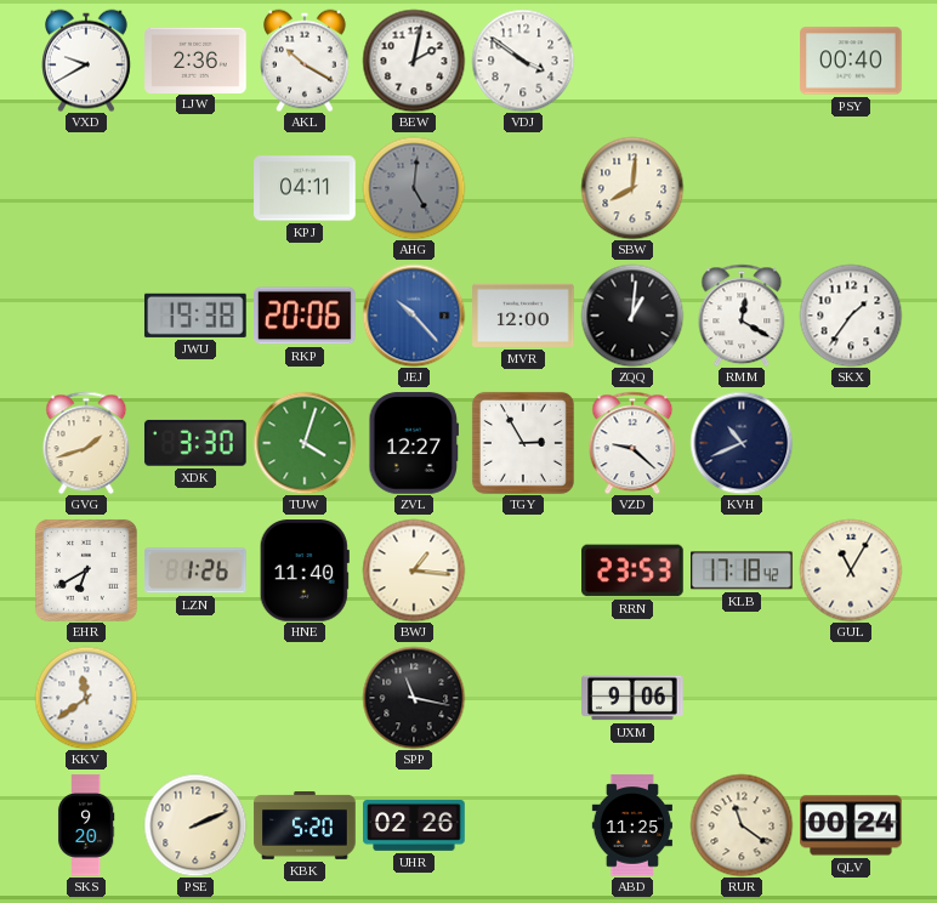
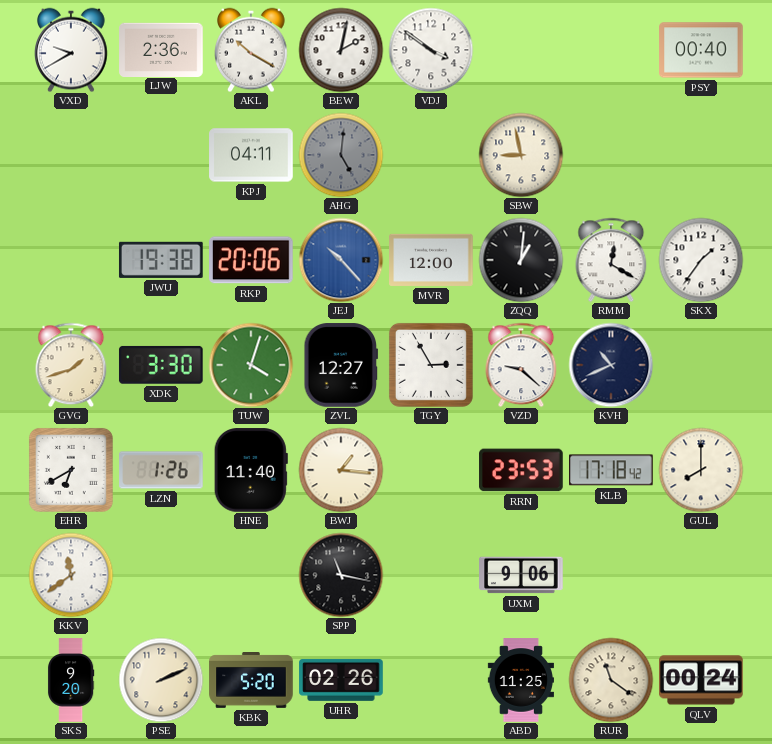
SBW: 8:01 -> 8:58
GUL: 11:05 -> 8:00
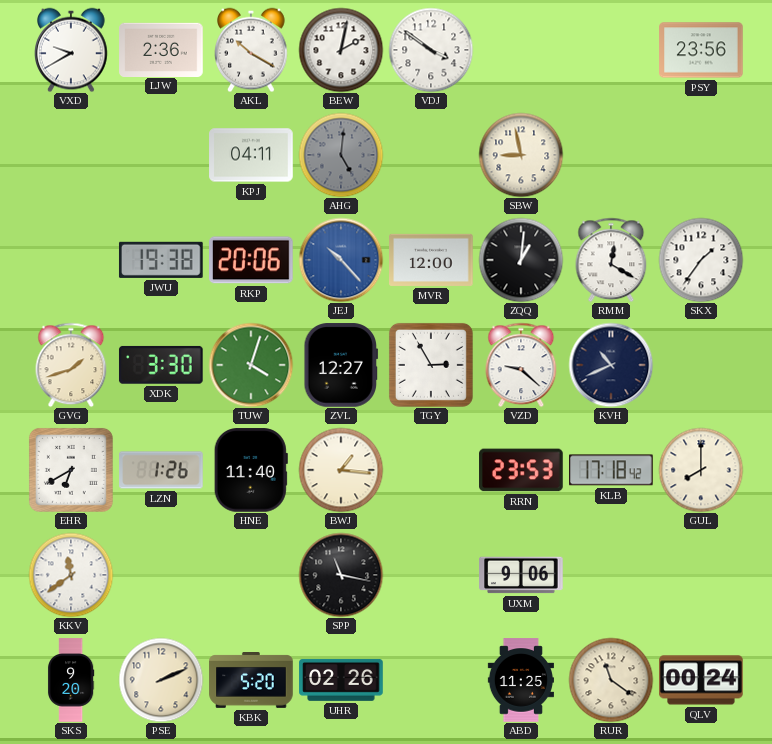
PSY: 00:40 -> 23:56
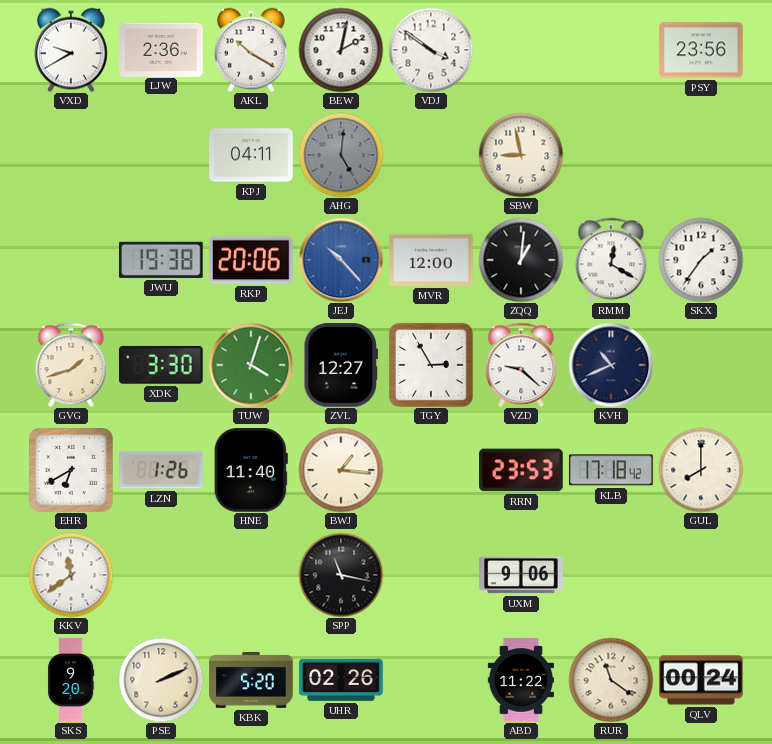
ABD: 11:25 -> 11:22
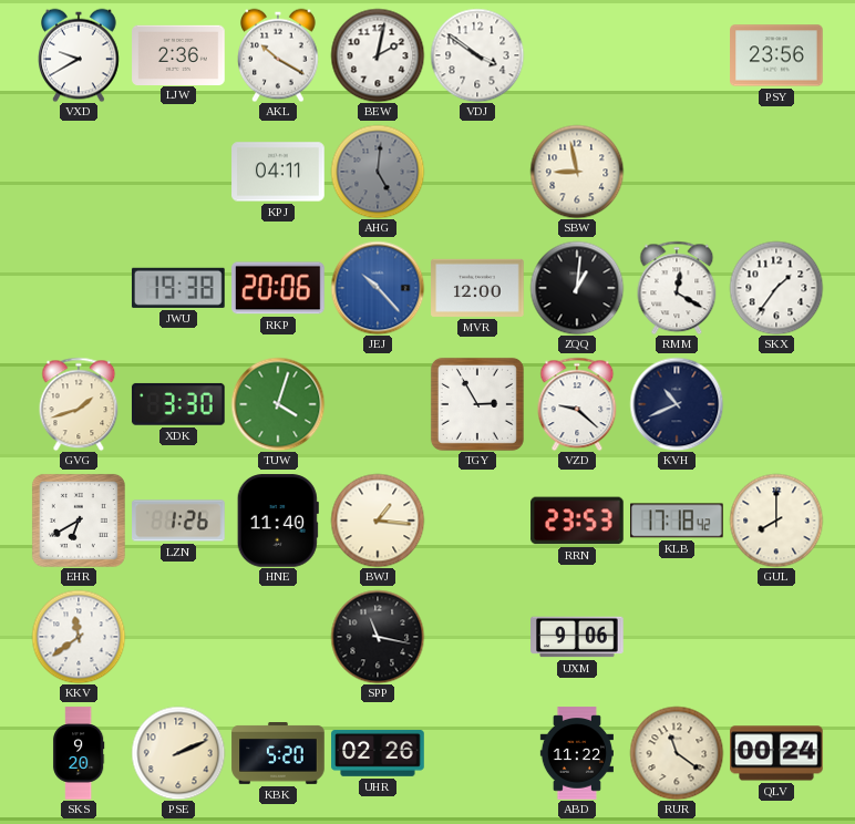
ZVL: 12:27 -> none
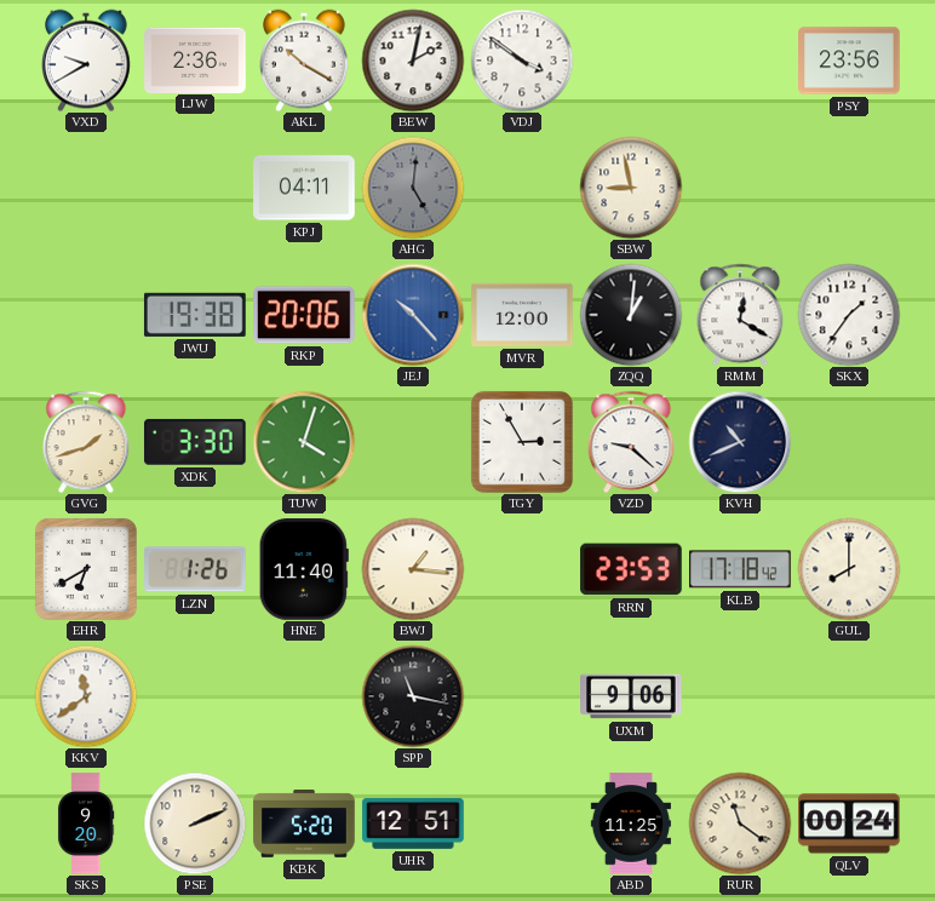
UHR: 02:26 -> 12:51
ABD: 11:22 -> 11:25
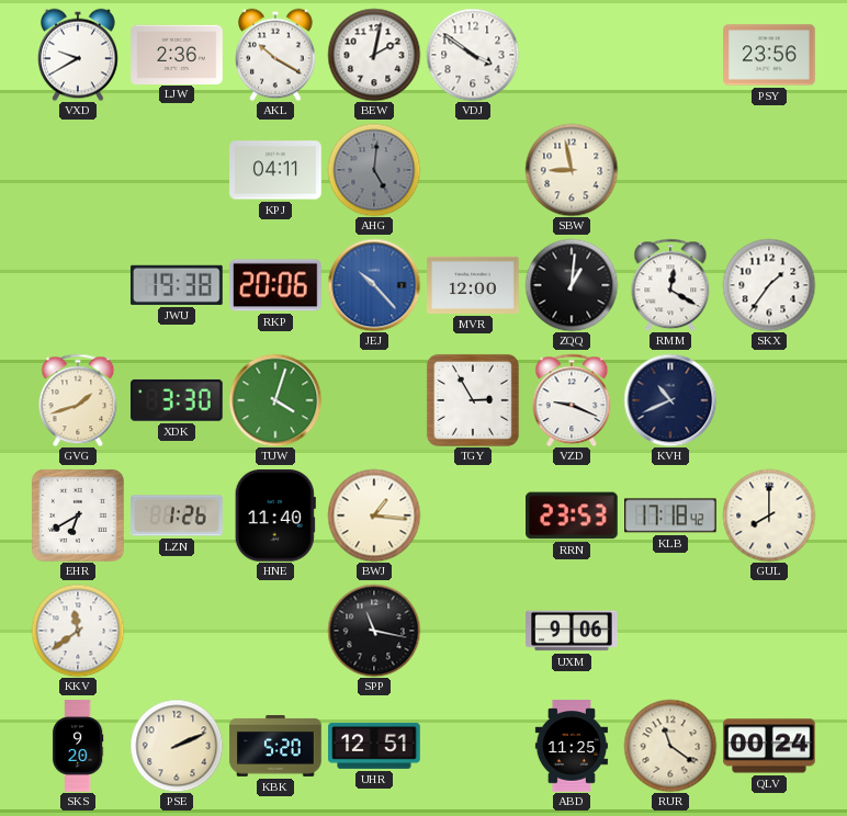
VZD: 9:22 -> 9:19
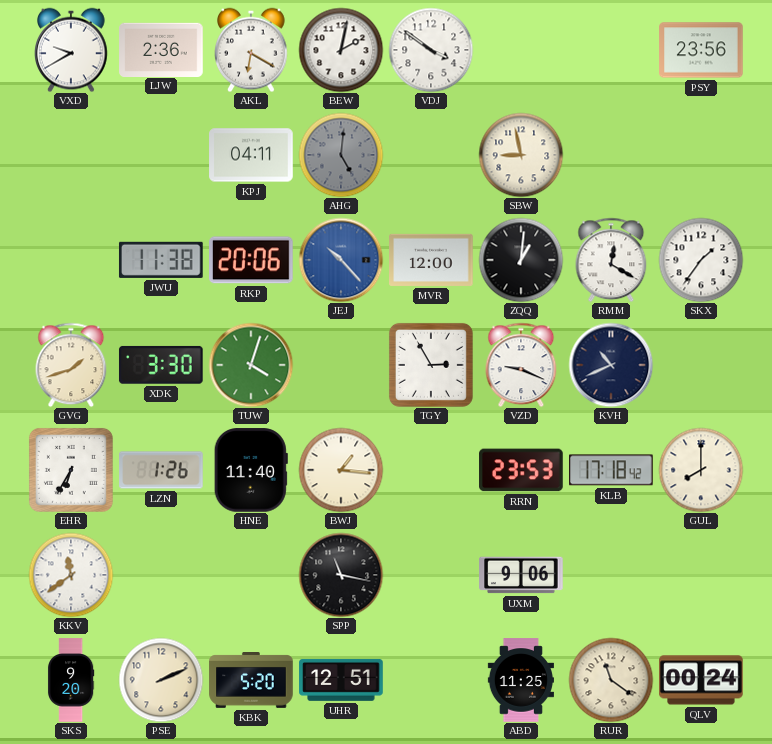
AKL: 10:20 -> 6:20
JWU: 19:38 -> 11:38
EHR: 6:40 -> 6:35
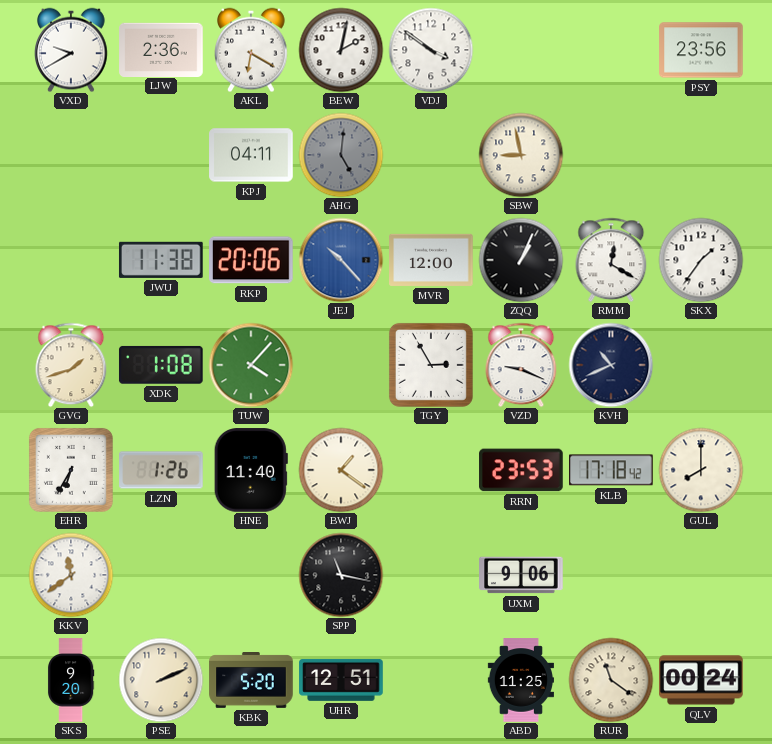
ZQQ: 1:01 -> 1:04
XDK: 3:30 -> 1:08
TUW: 4:03 -> 4:07
BWJ: 1:16 -> 1:21
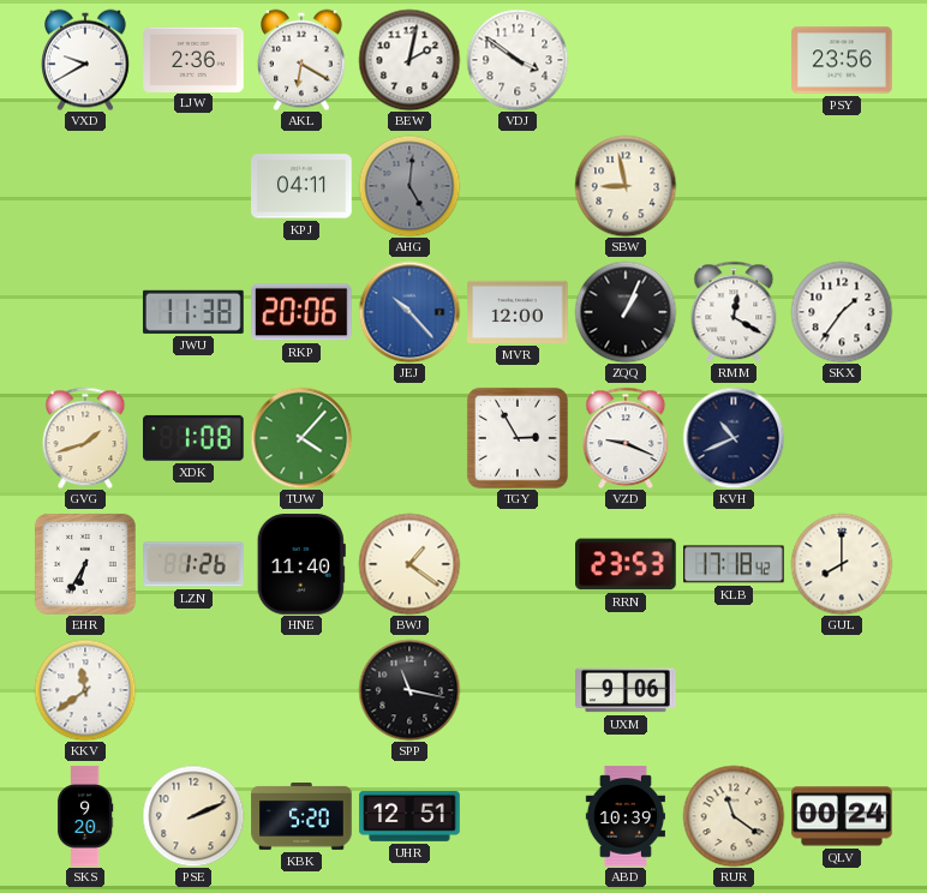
ABD: 11:25 -> 10:39
